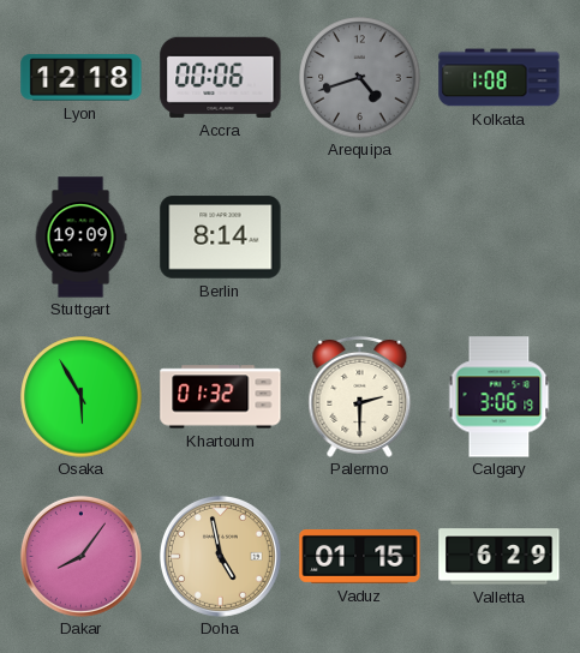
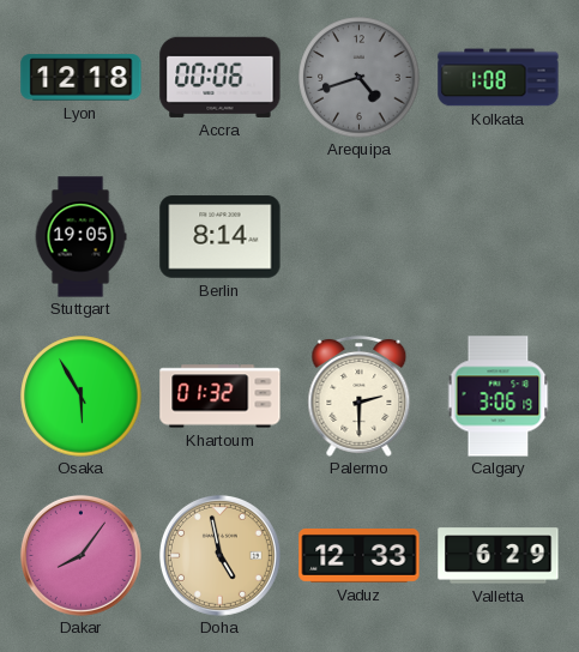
Stuttgart: 19:09 -> 19:05
Vaduz: 01:15 -> 12:33
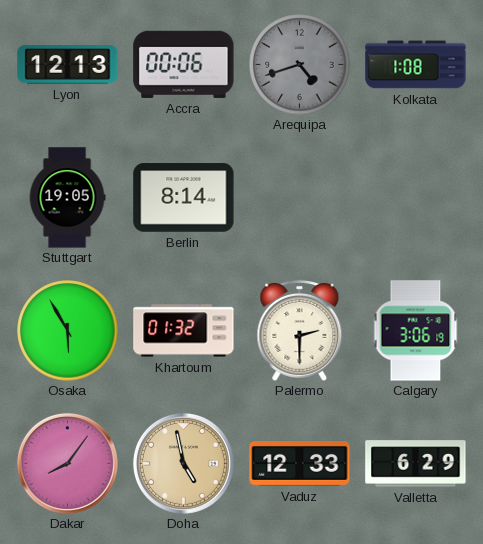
Lyon: 12:18 -> 12:13
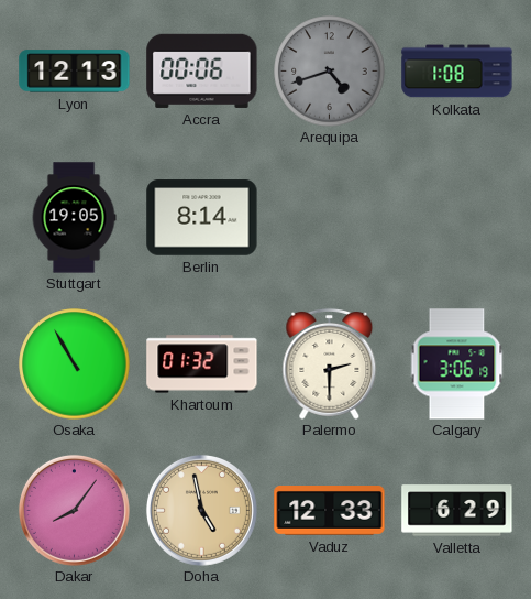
Osaka: 5:55 -> 10:55
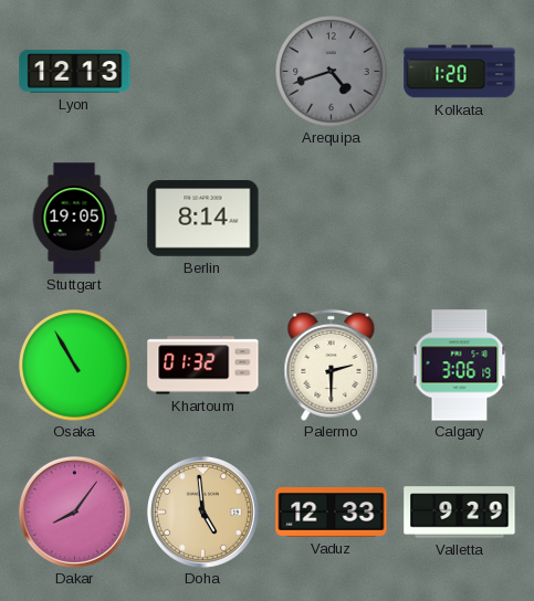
Accra: 00:06 -> none
Kolkata: 1:08 -> 1:20
Doha: 4:58 -> 4:59
Valletta: 6:29 -> 9:29
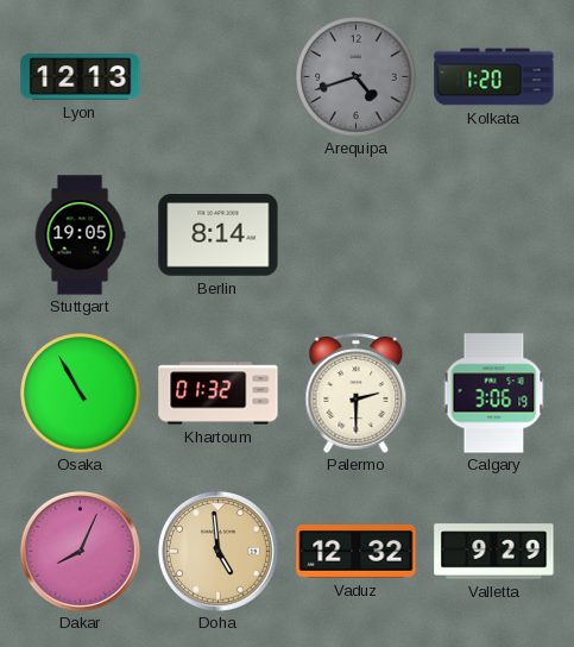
Dakar: 8:06 -> 8:04
Vaduz: 12:33 -> 12:32
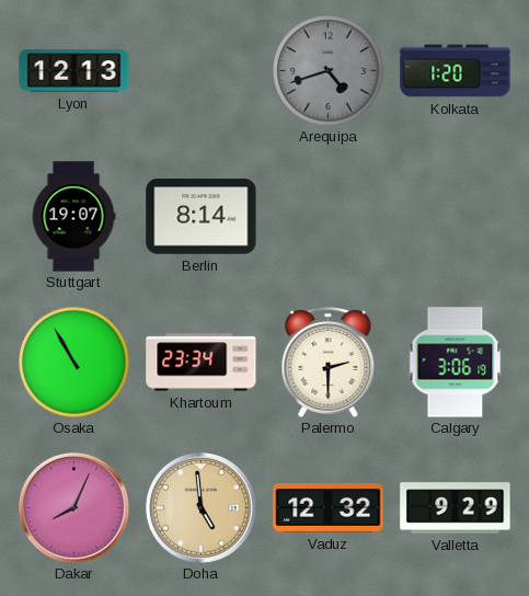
Stuttgart: 19:05 -> 19:07
Khartoum: 01:32 -> 23:34
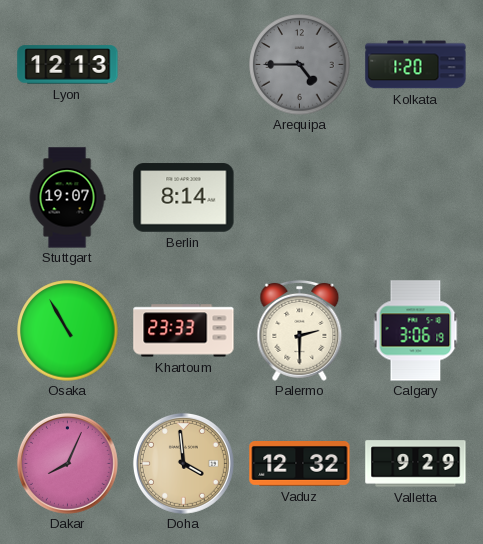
Arequipa: 4:42 -> 4:45
Khartoum: 23:34 -> 23:33
Doha: 4:59 -> 3:59
